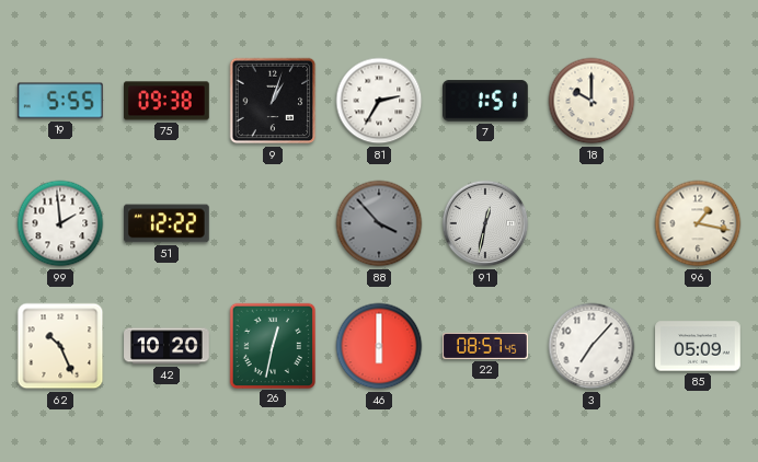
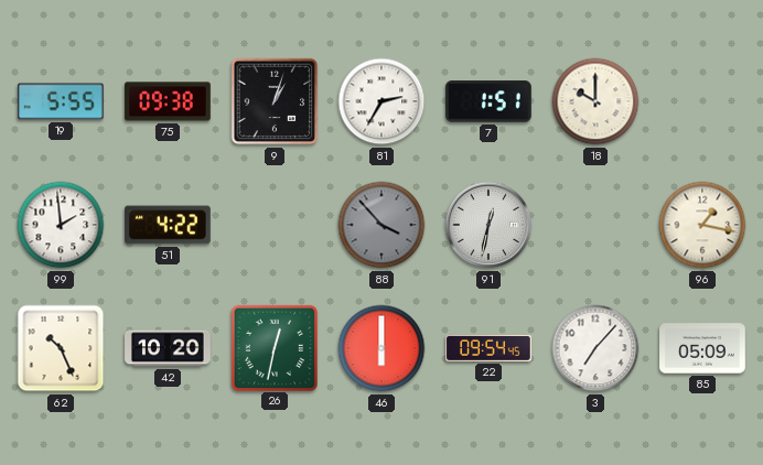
51: 12:22 -> 4:22
22: 08:57 -> 09:54
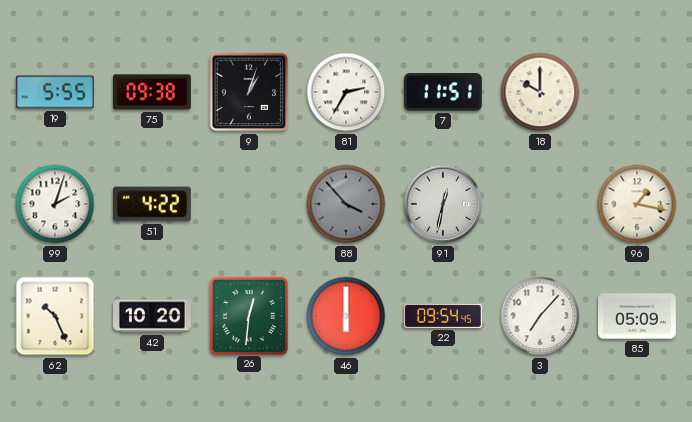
7: 1:51 -> 11:51
99: 1:59 -> 2:03
26: 12:32 -> 12:31
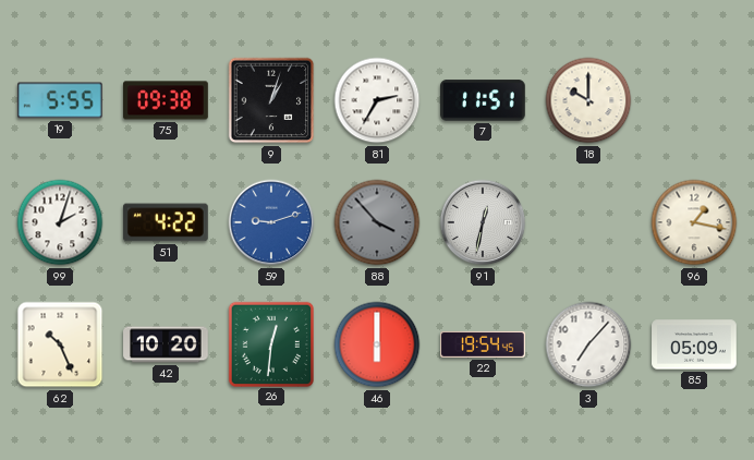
59: none -> 9:12
22: 09:54 -> 19:54
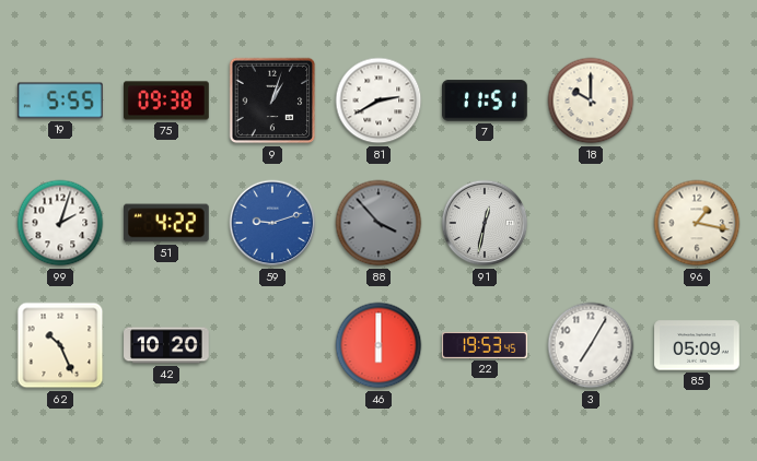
81: 2:35 -> 2:40
26: 12:31 -> none
22: 19:54 -> 19:53
3: 7:07 -> 7:05
